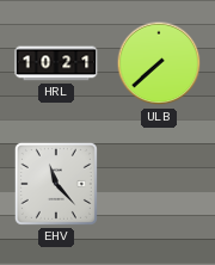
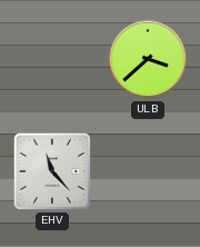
HRL: 10:21 -> none
ULB: 7:38 -> 3:38
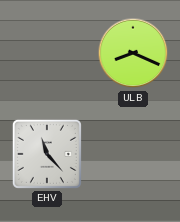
ULB: 3:38 -> 8:19
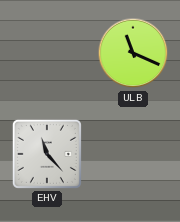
ULB: 8:19 -> 11:19
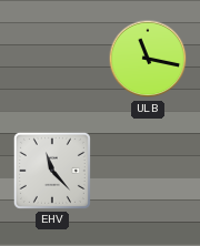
ULB: 11:19 -> 11:17
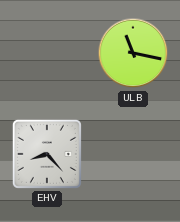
EHV: 11:23 -> 8:23
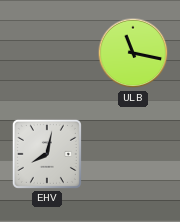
EHV: 8:23 -> 8:02
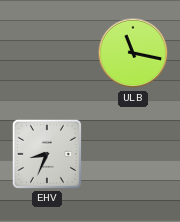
EHV: 8:02 -> 8:34
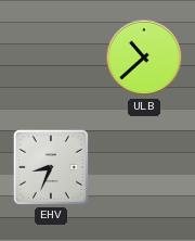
ULB: 11:17 -> 10:38
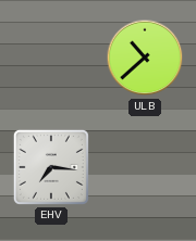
EHV: 8:34 -> 7:16
